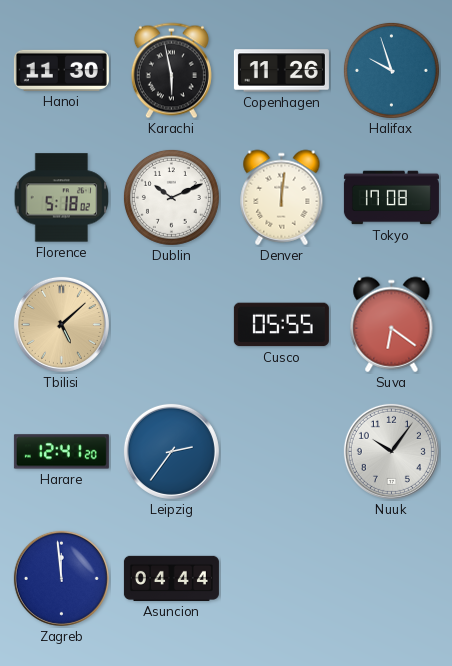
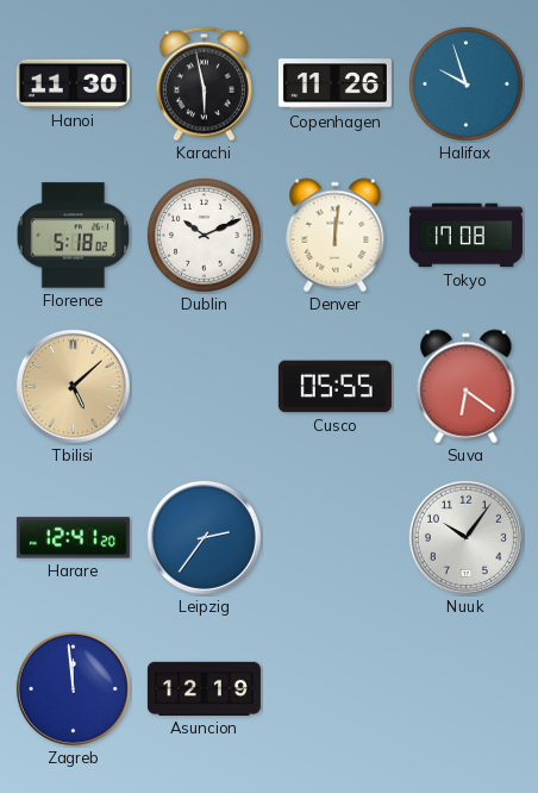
Asuncion: 04:44 -> 12:19
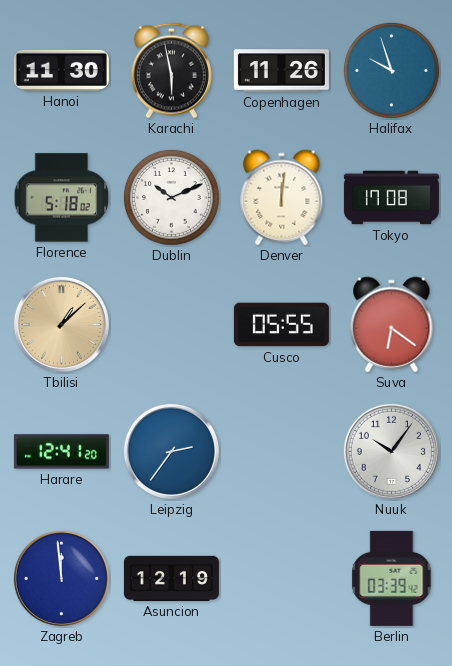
Tbilisi: 5:08 -> 1:08
Berlin: none -> 03:39
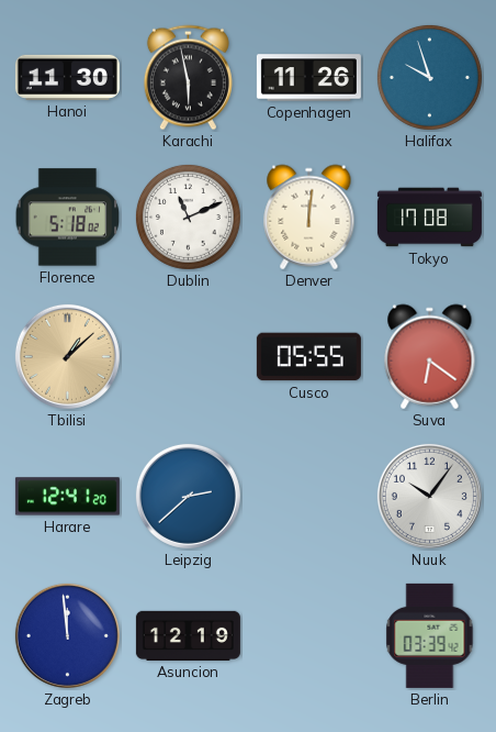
Dublin: 10:11 -> 11:11
Leipzig: 2:36 -> 2:38
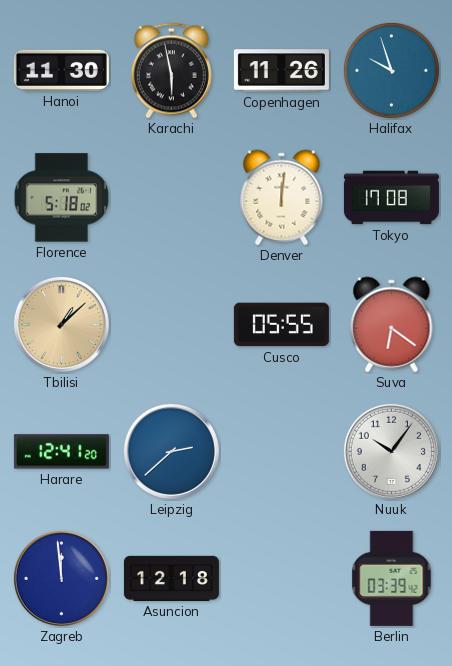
Dublin: 11:11 -> none
Asuncion: 12:19 -> 12:18
